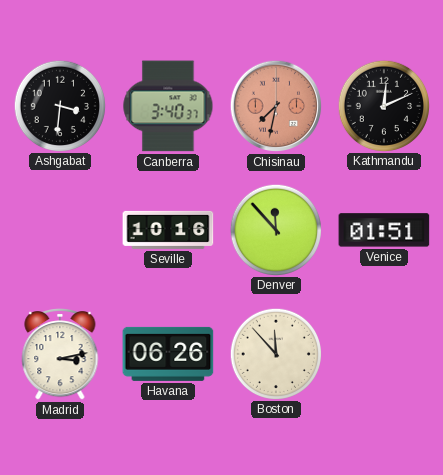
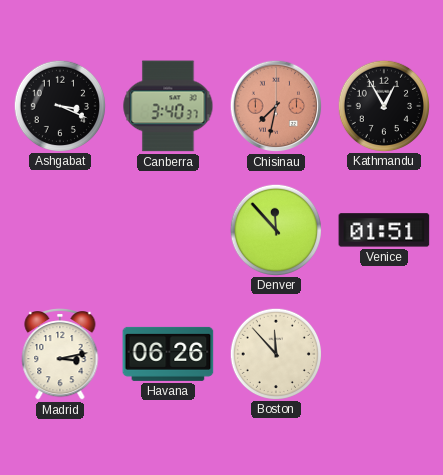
Ashgabat: 3:31 -> 3:19
Kathmandu: 12:11 -> 12:55
Seville: 10:16 -> none
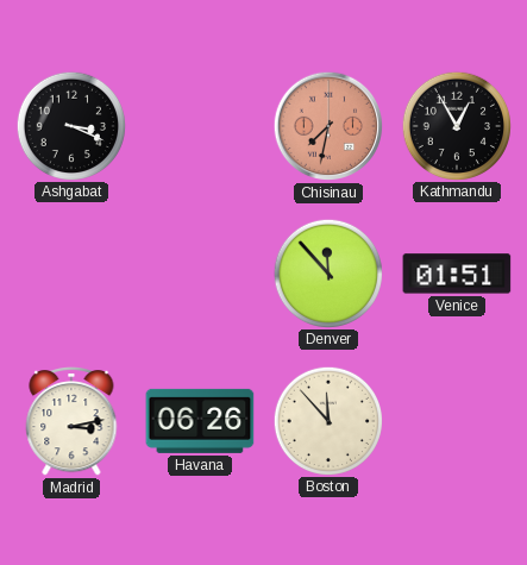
Canberra: 3:40 -> none
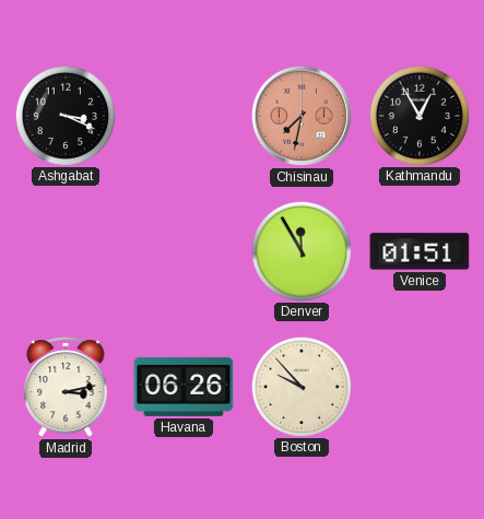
Denver: 11:53 -> 11:55
Boston: 11:53 -> 9:53
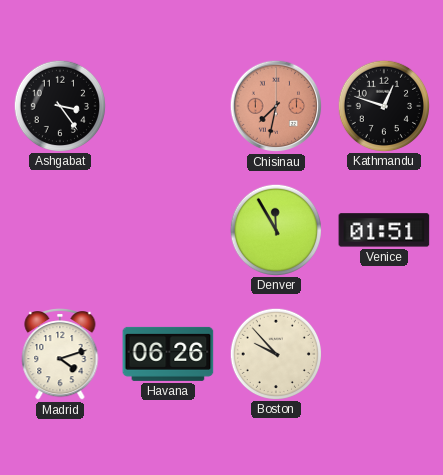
Ashgabat: 3:19 -> 3:24
Kathmandu: 12:55 -> 12:48
Madrid: 3:13 -> 4:12
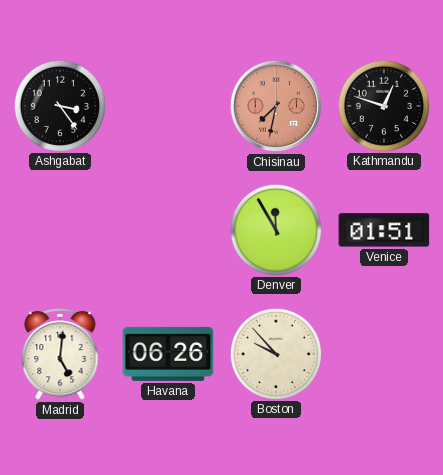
Madrid: 4:12 -> 5:01
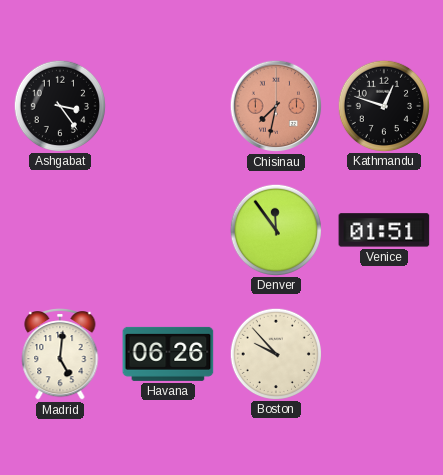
Denver: 11:55 -> 11:54
